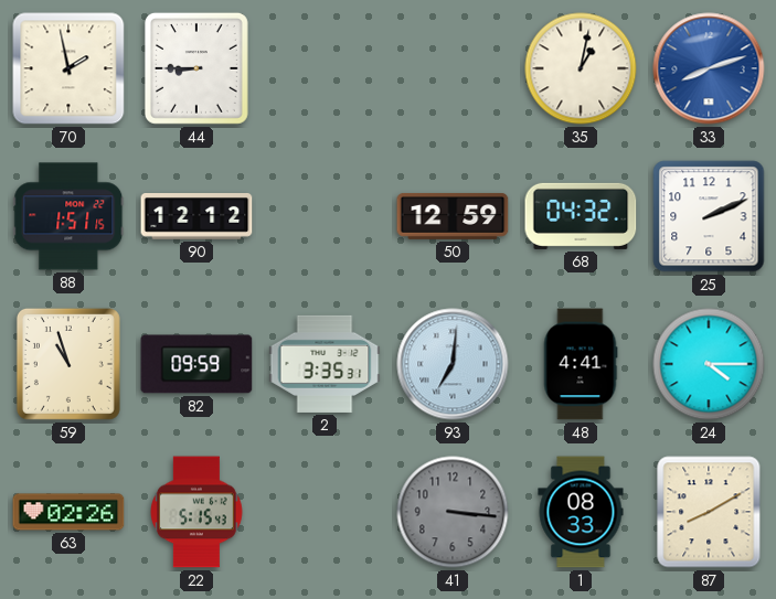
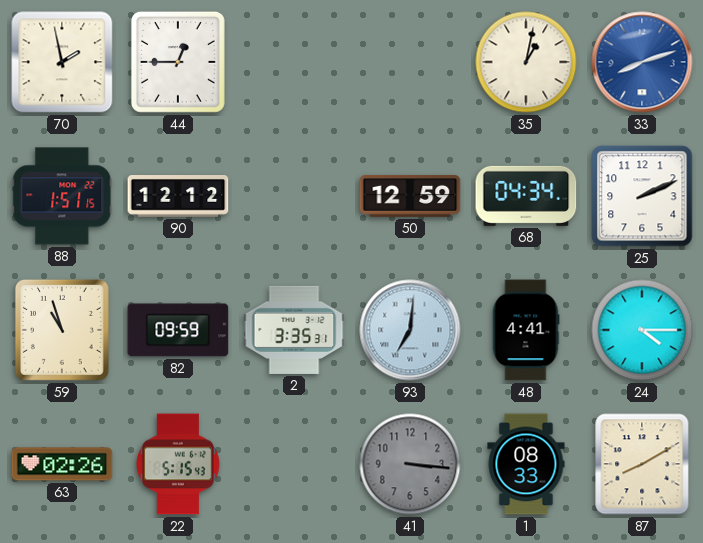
44: 8:45 -> 12:45
68: 04:32 -> 04:34
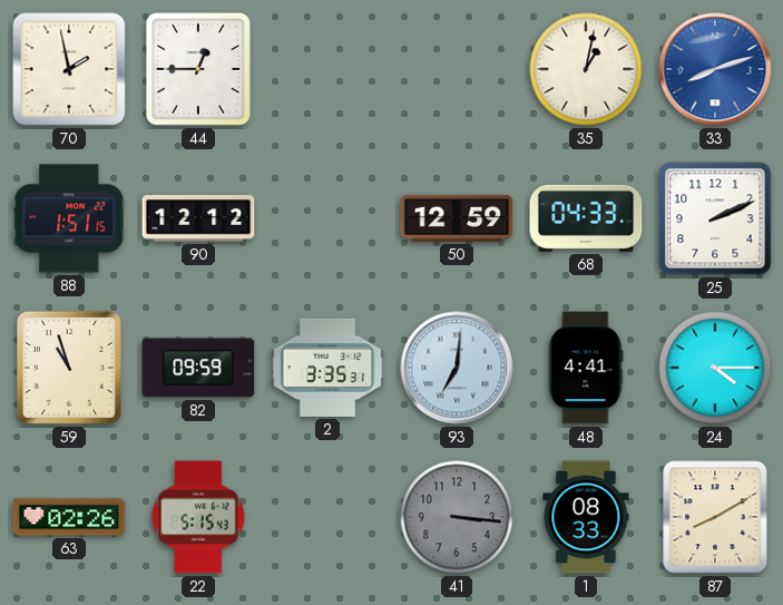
68: 04:34 -> 04:33
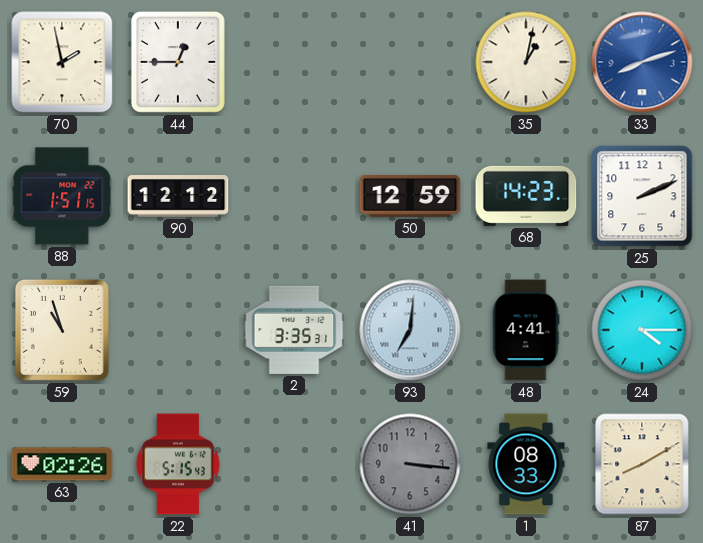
68: 04:33 -> 14:23
82: 09:59 -> none
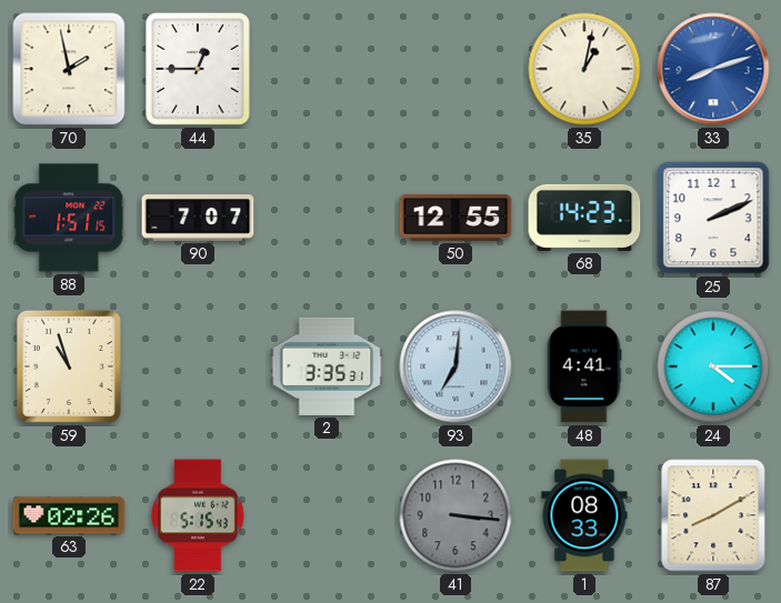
90: 12:12 -> 7:07
50: 12:59 -> 12:55
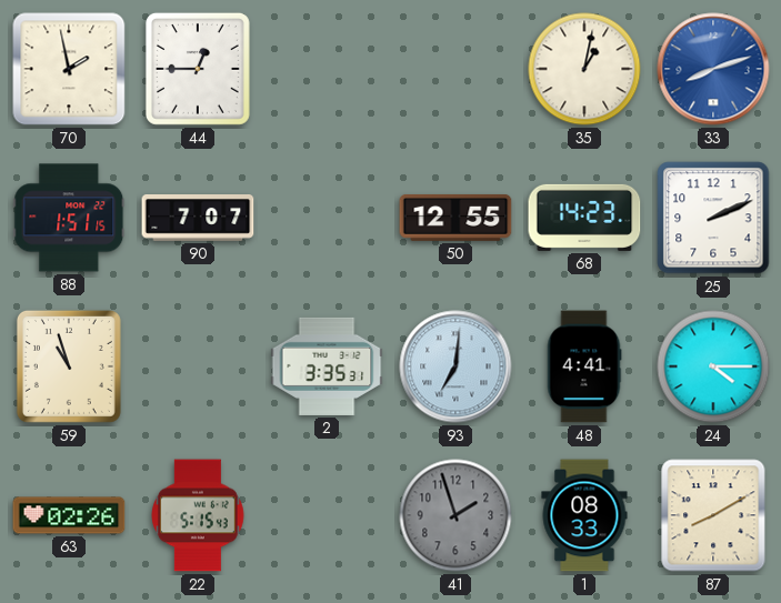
41: 3:16 -> 1:57
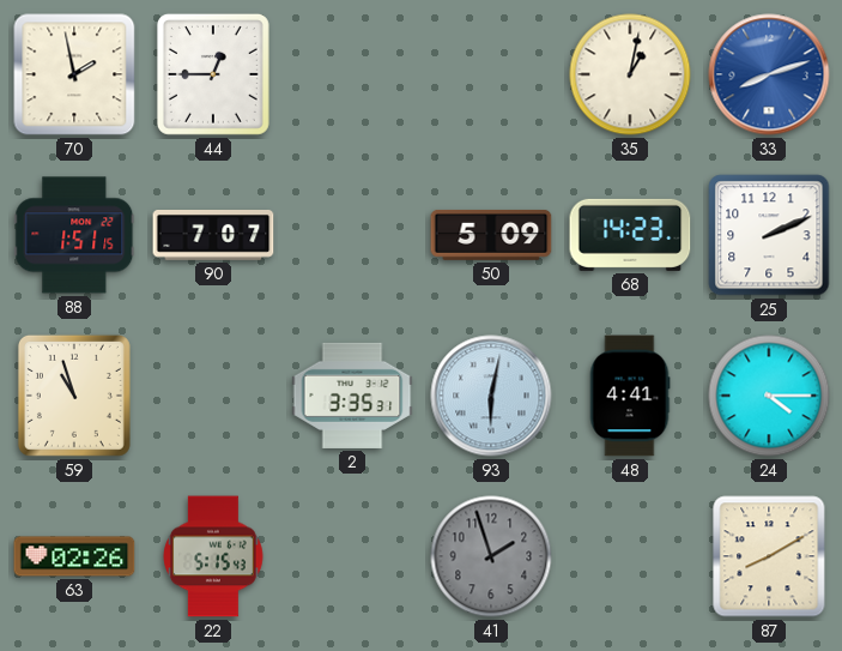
50: 12:55 -> 5:09
93: 7:01 -> 6:02
1: 08:33 -> none
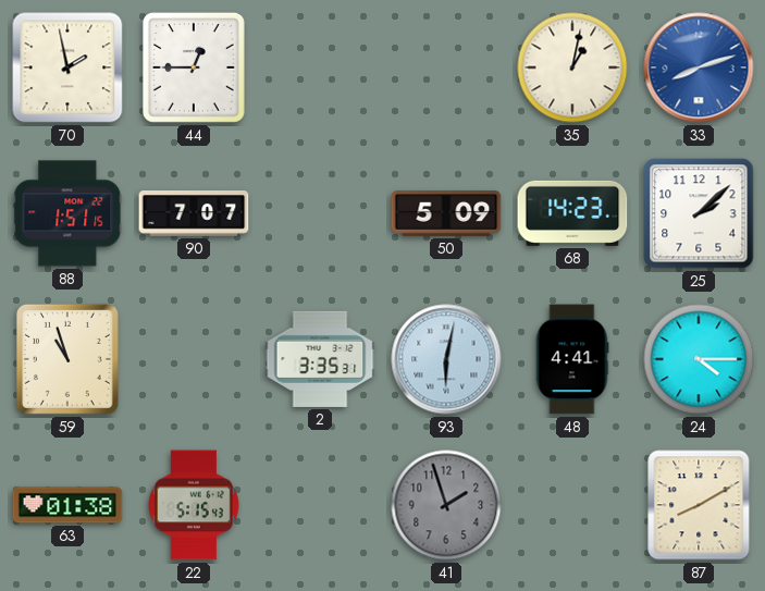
25: 2:11 -> 2:08
63: 02:26 -> 01:38
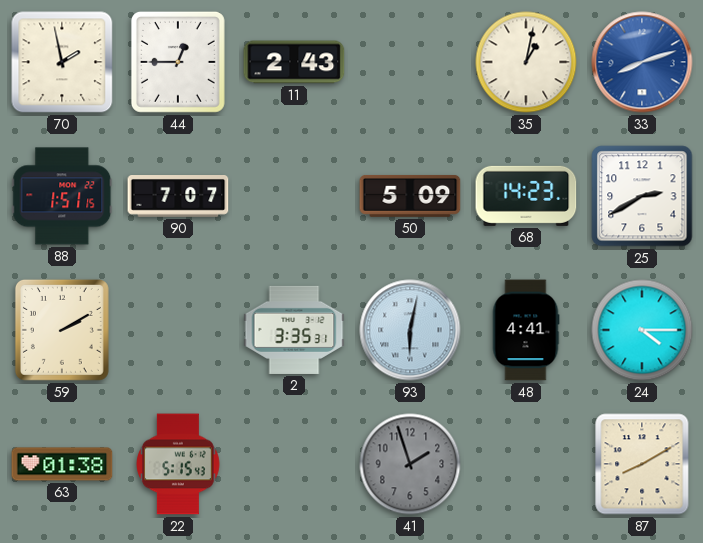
11: none -> 2:43
25: 2:08 -> 2:40
59: 10:57 -> 2:10
